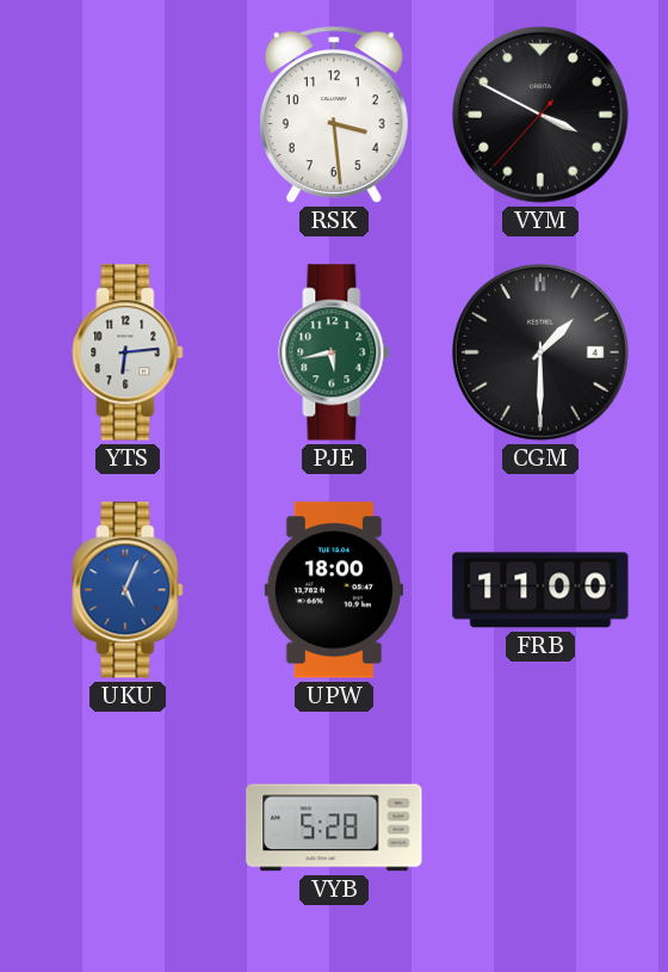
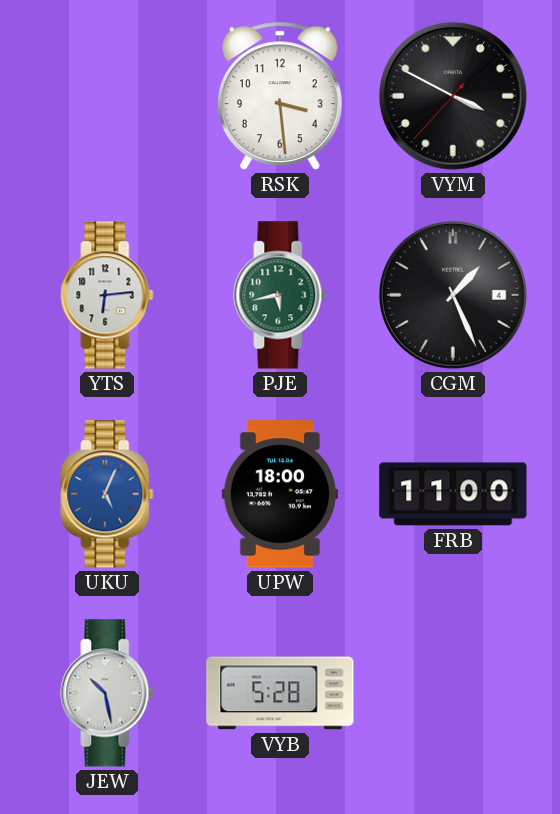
CGM: 1:30 -> 1:26
JEW: none -> 10:28
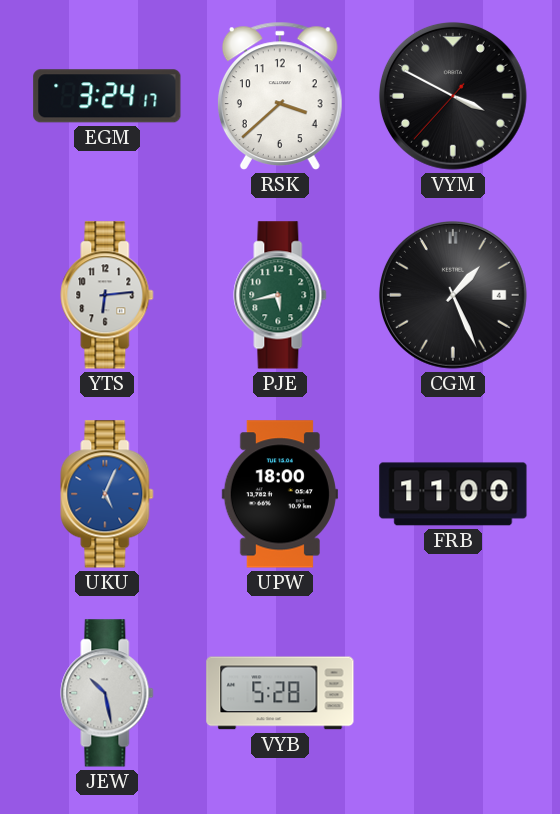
EGM: none -> 3:24
RSK: 3:29 -> 3:38
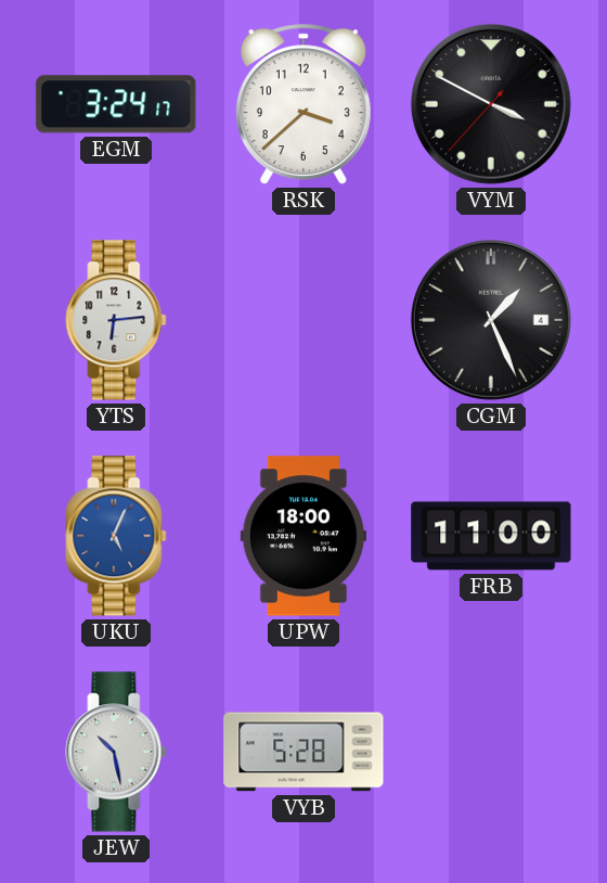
PJE: 5:43 -> none
